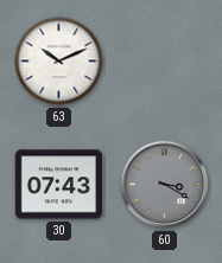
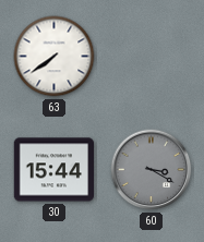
63: 10:11 -> 7:39
30: 07:43 -> 15:44
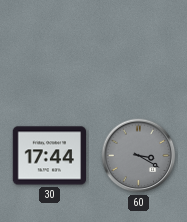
63: 7:39 -> none
30: 15:44 -> 17:44
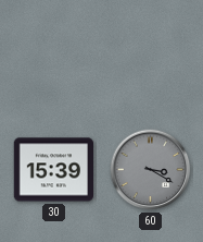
30: 17:44 -> 15:39
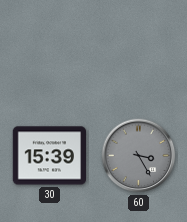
60: 3:20 -> 3:25
